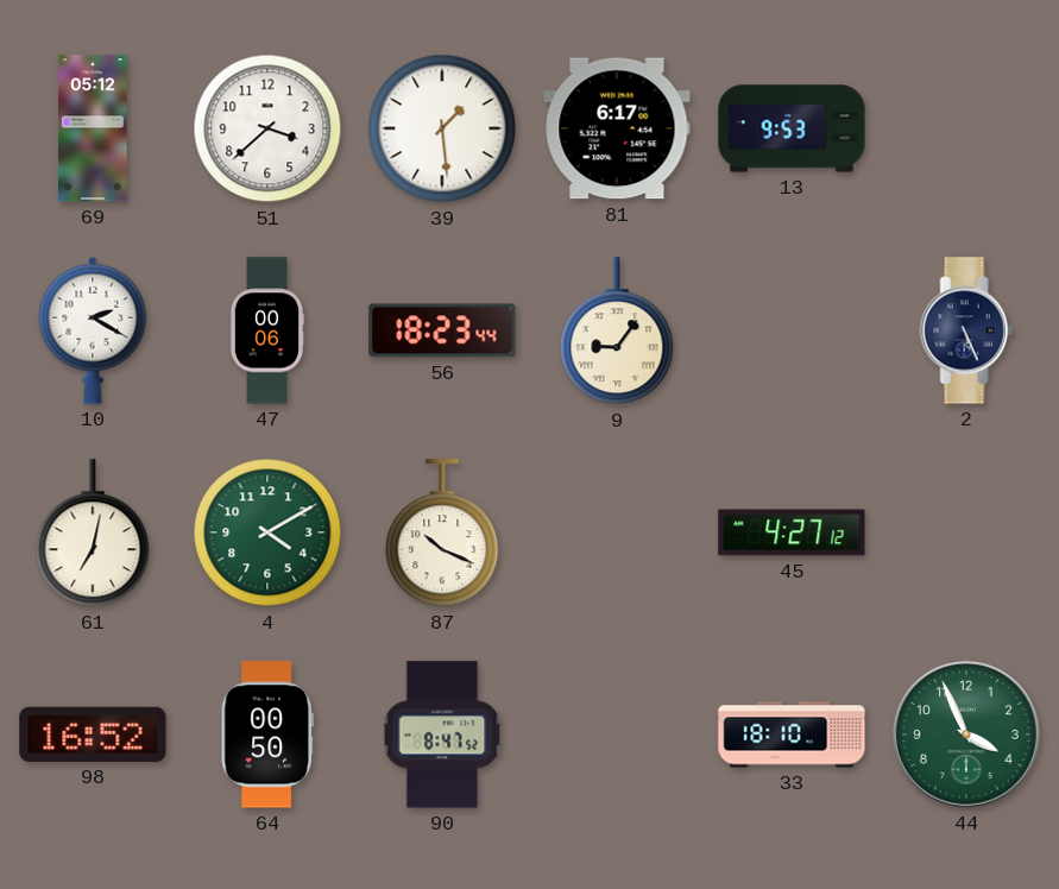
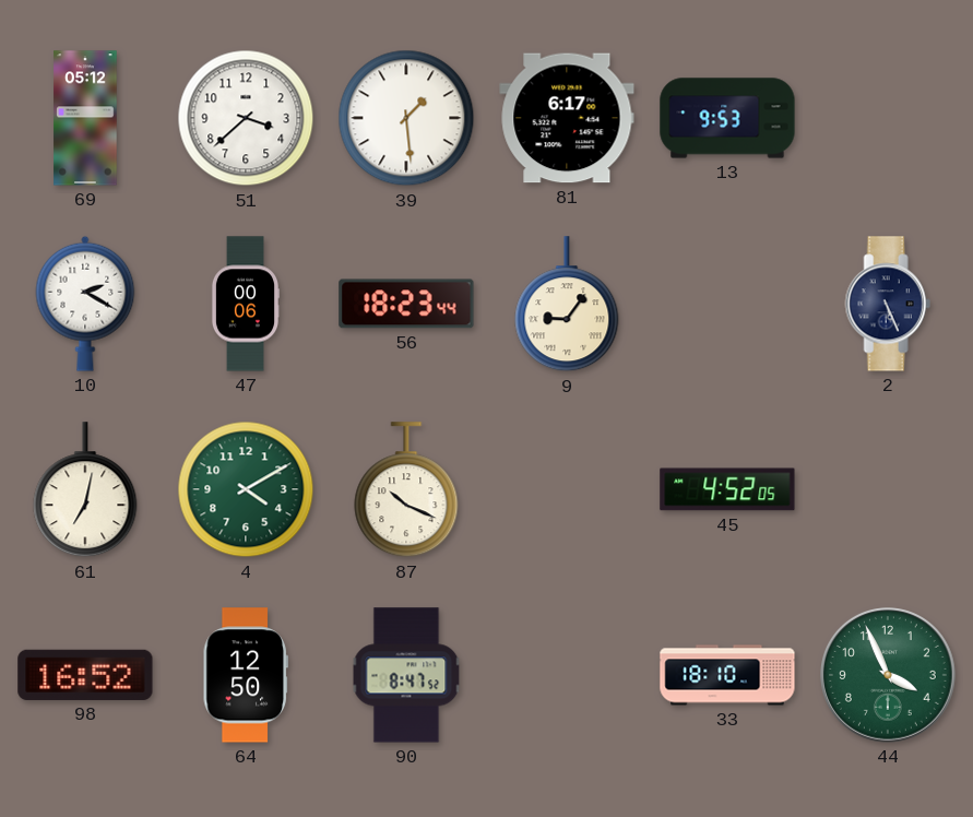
45: 4:27 -> 4:52
64: 00:50 -> 12:50
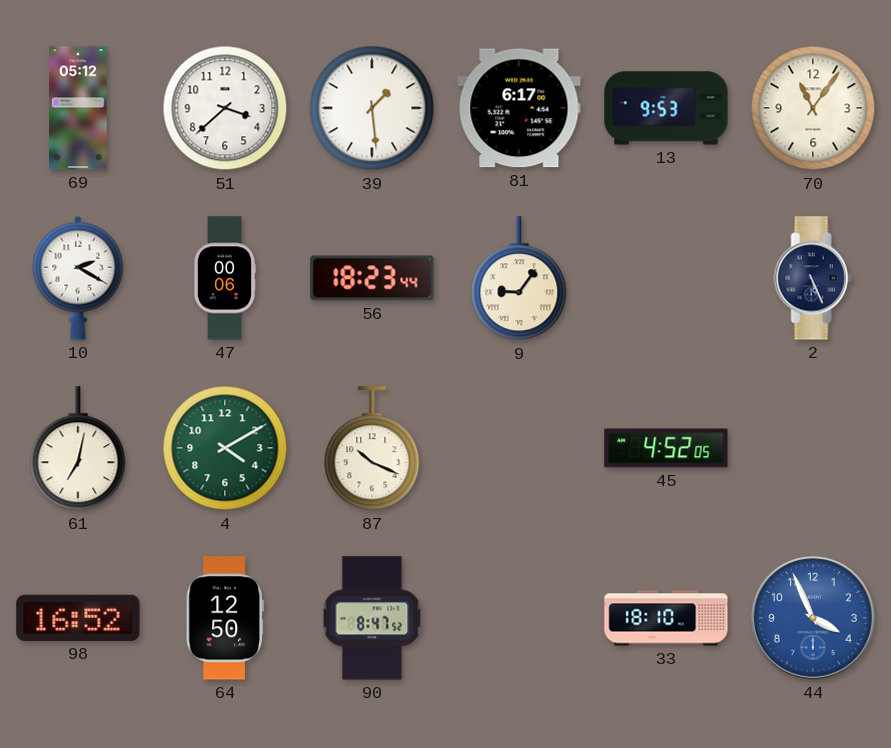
70: none -> 11:06
44 dial: green -> blue
